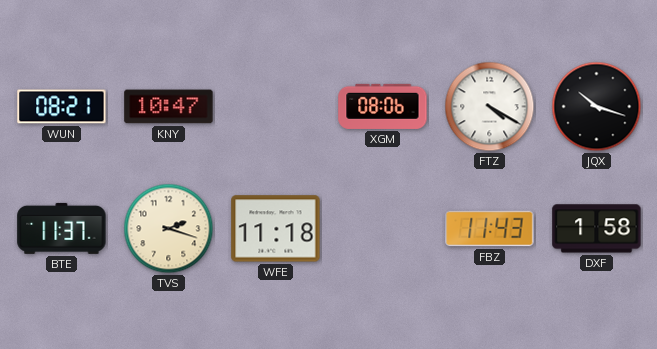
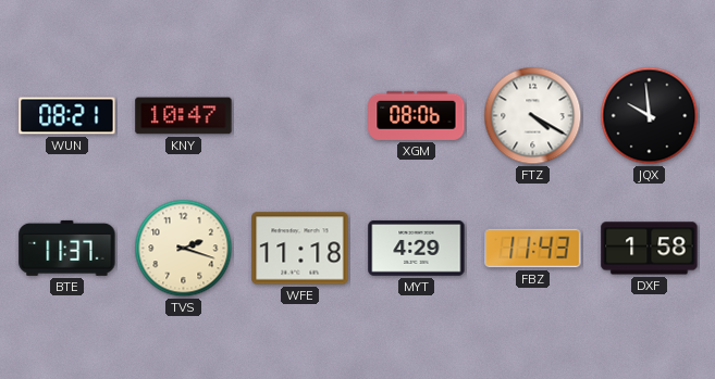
JQX: 10:18 -> 9:59
MYT: none -> 4:29
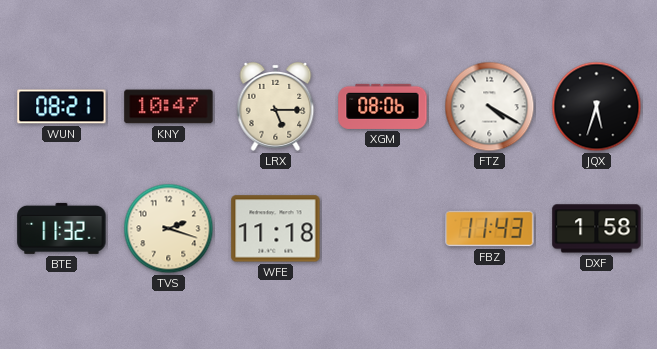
LRX: none -> 5:15
JQX: 9:59 -> 5:33
BTE: 11:37 -> 11:32
MYT: 4:29 -> none
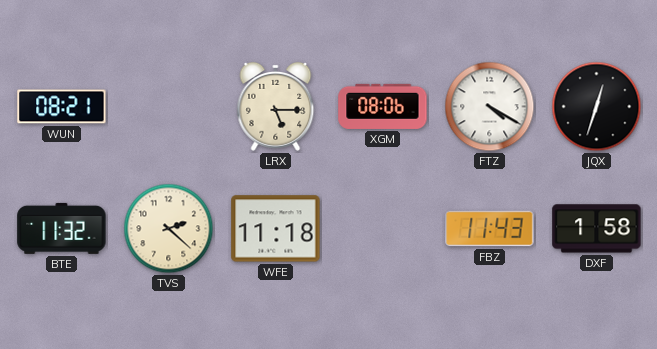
KNY: 10:47 -> none
JQX: 5:33 -> 12:33
TVS: 2:18 -> 2:22
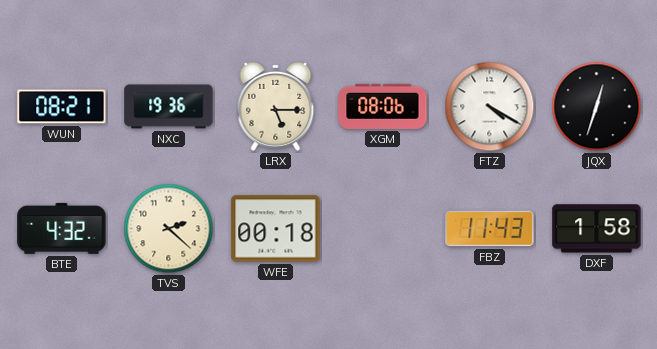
NXC: none -> 19:36
BTE: 11:32 -> 4:32
WFE: 11:18 -> 00:18
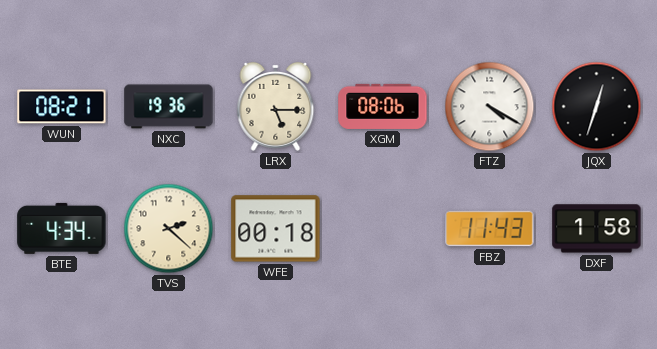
BTE: 4:32 -> 4:34
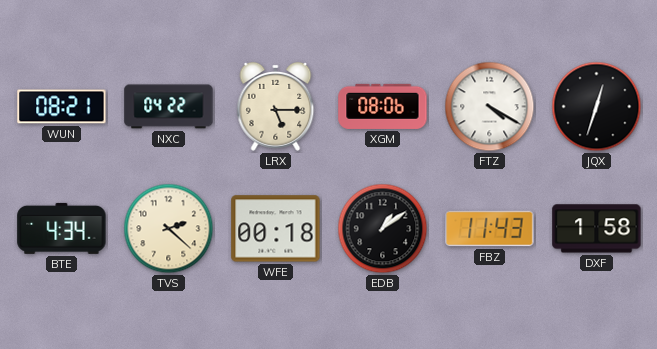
NXC: 19:36 -> 04:22
EDB: none -> 1:09
